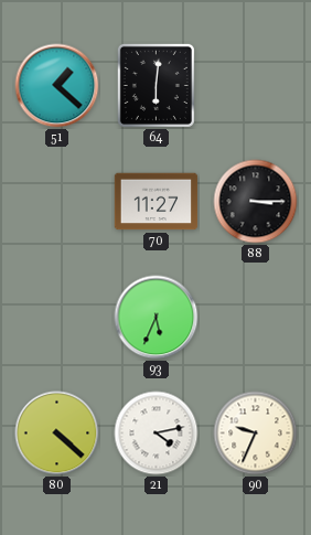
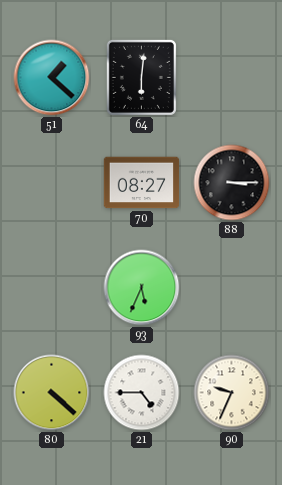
70: 11:27 -> 08:27
21: 4:13 -> 4:45
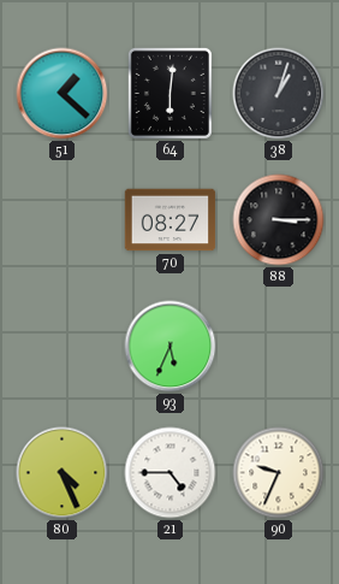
38: none -> 1:03
80: 4:22 -> 4:26
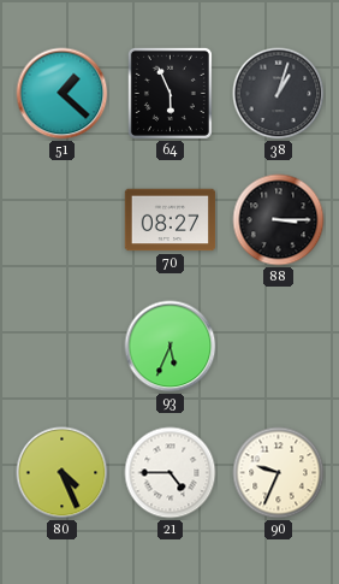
64: 6:01 -> 5:56
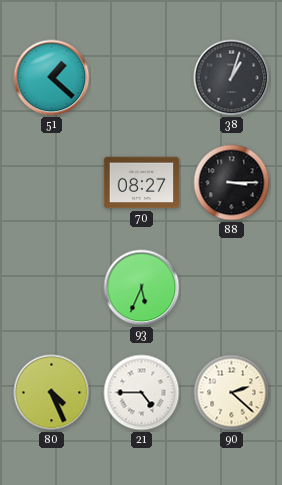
64: 5:56 -> none
90: 9:34 -> 2:22
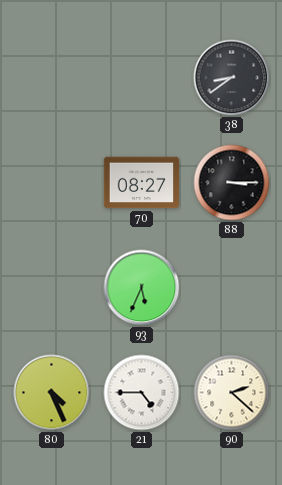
51: 1:22 -> none
38: 1:03 -> 8:39
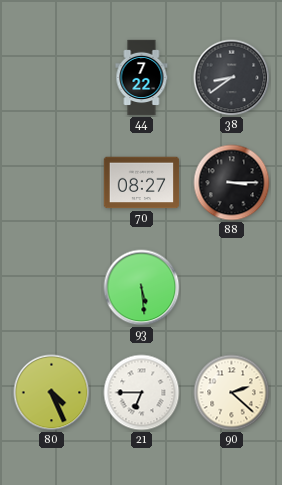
44: none -> 7:22
93: 5:34 -> 5:29
21: 4:45 -> 6:45
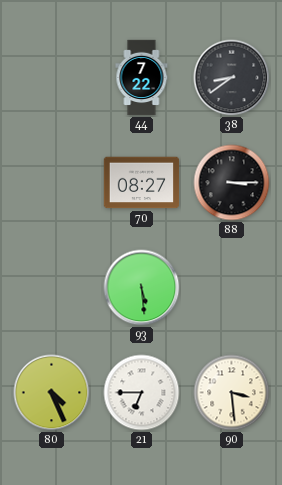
90: 2:22 -> 3:29
